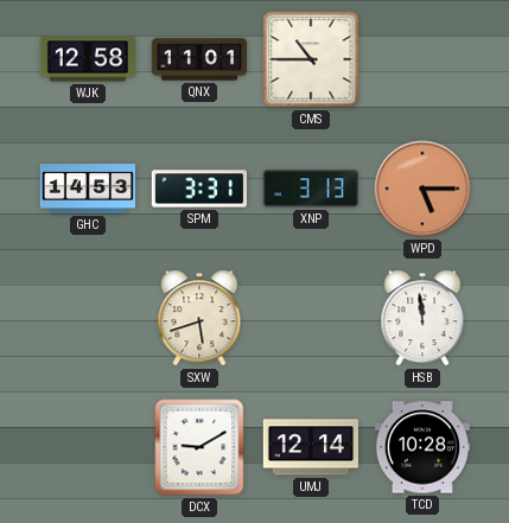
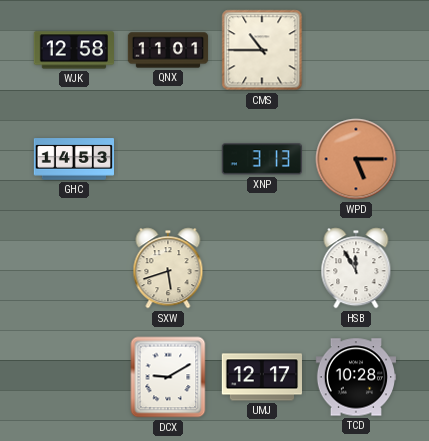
SPM: 3:31 -> none
HSB: 11:59 -> 11:55
UMJ: 12:14 -> 12:17
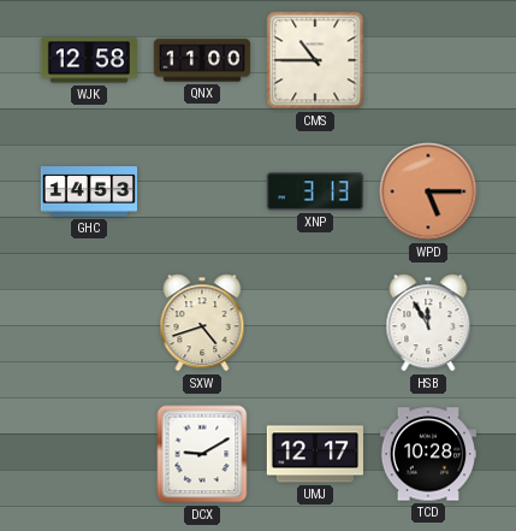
QNX: 11:01 -> 11:00
SXW: 5:42 -> 4:42
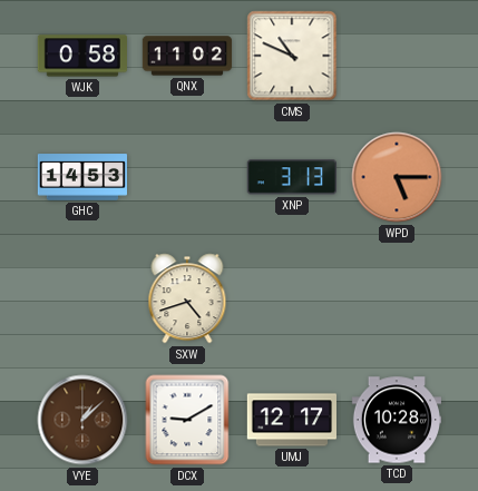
WJK: 12:58 -> 0:58
QNX: 11:00 -> 11:02
CMS: 10:45 -> 10:49
HSB: 11:55 -> none
VYE: none -> 1:08
